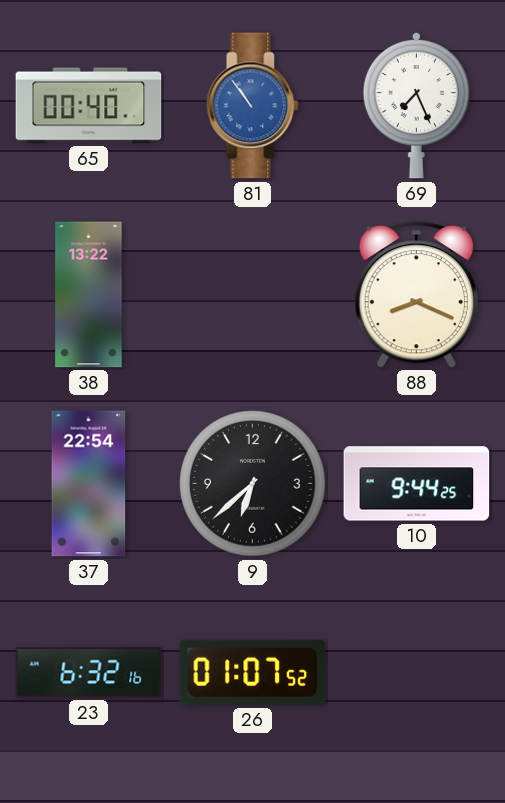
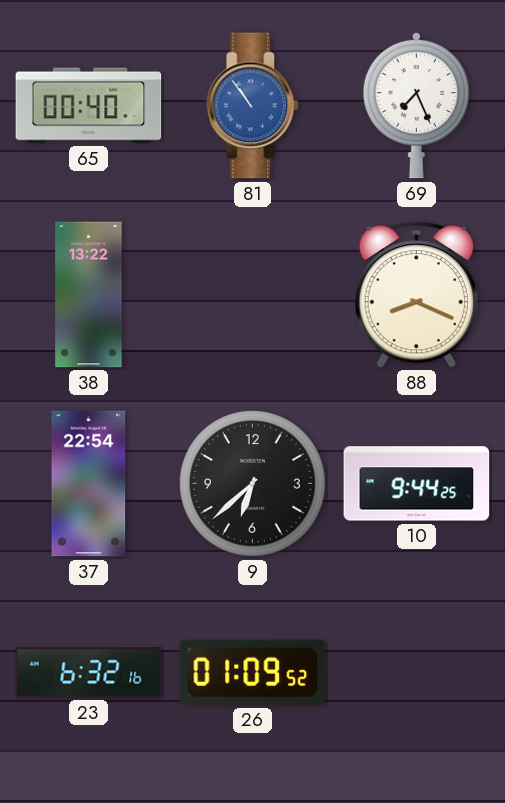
26: 01:07 -> 01:09
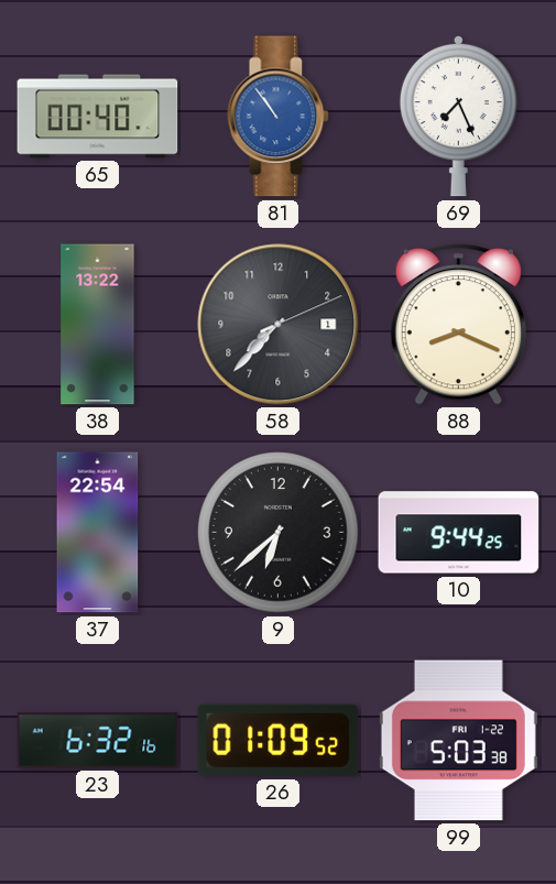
58: none -> 7:37
99: none -> 5:03
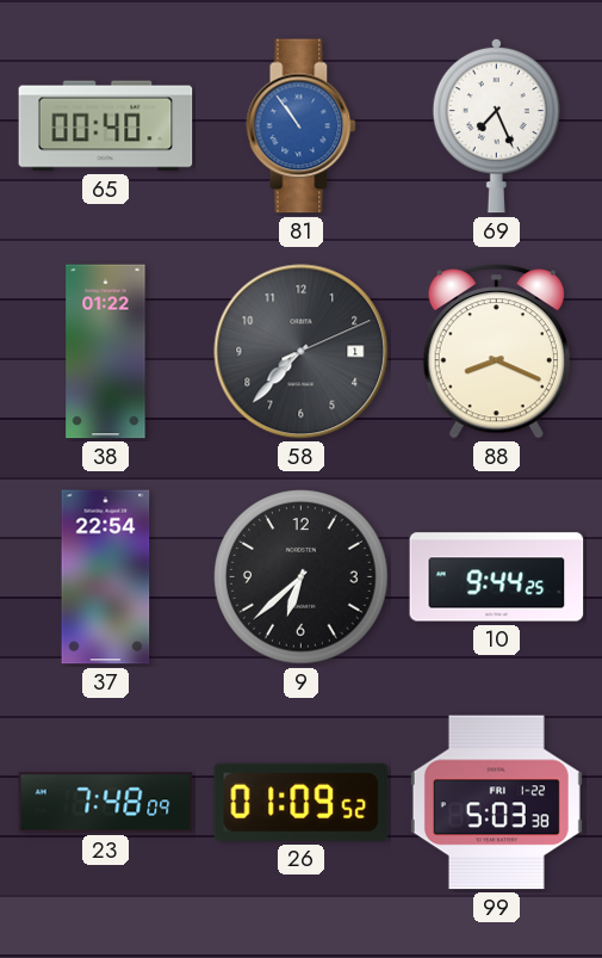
38: 13:22 -> 01:22
23: 6:32 -> 7:48
